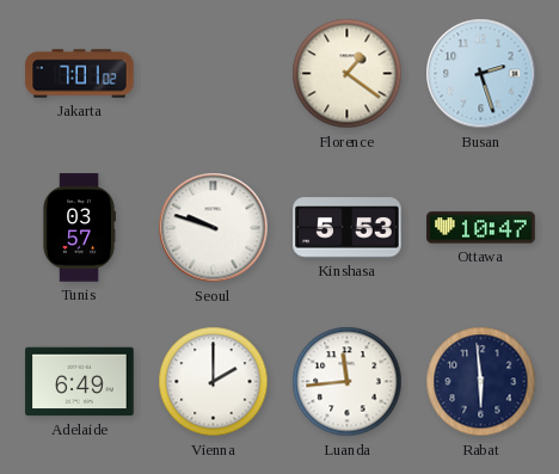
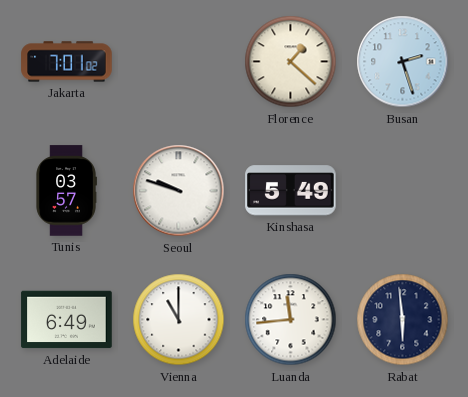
Florence: 1:21 -> 1:22
Kinshasa: 5:53 -> 5:49
Ottawa: 10:47 -> none
Vienna: 2:00 -> 11:00
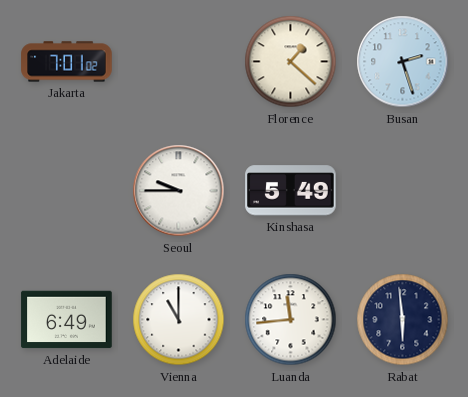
Tunis: 03:57 -> none
Seoul: 9:48 -> 9:45
